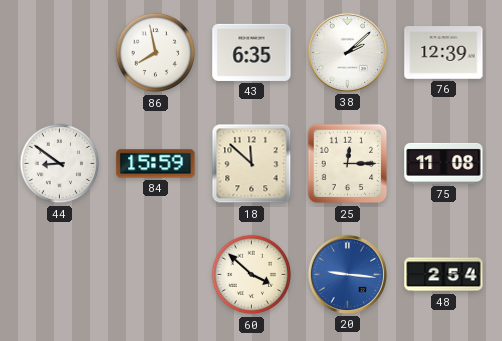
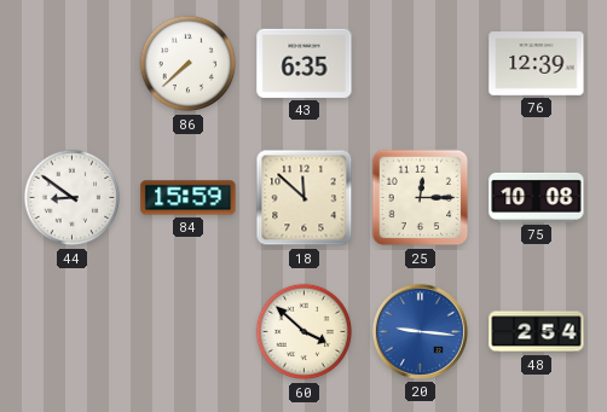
86: 7:58 -> 7:38
38: 2:08 -> none
75: 11:08 -> 10:08
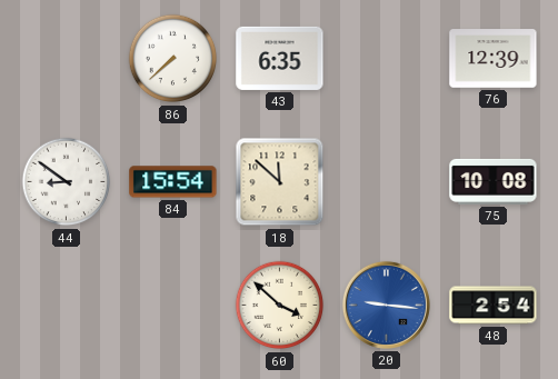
84: 15:59 -> 15:54
25: 12:15 -> none
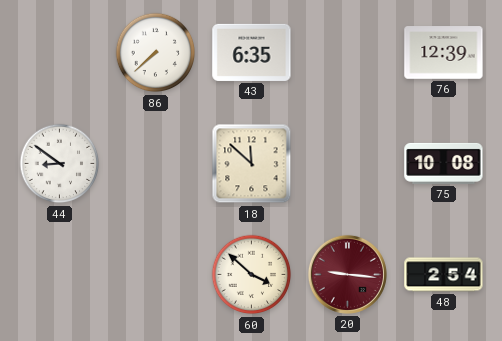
84: 15:54 -> none
20 dial: blue -> burgundy
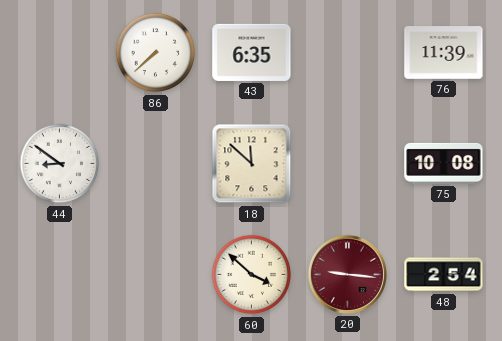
76: 12:39 -> 11:39
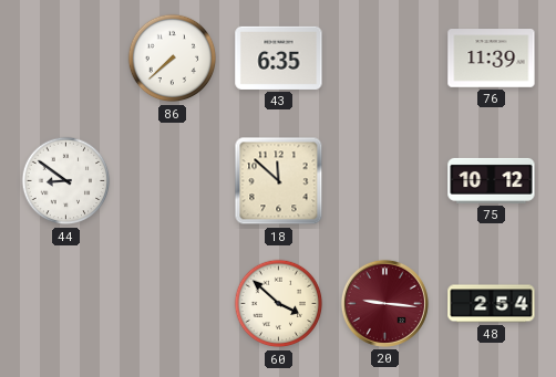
75: 10:08 -> 10:12
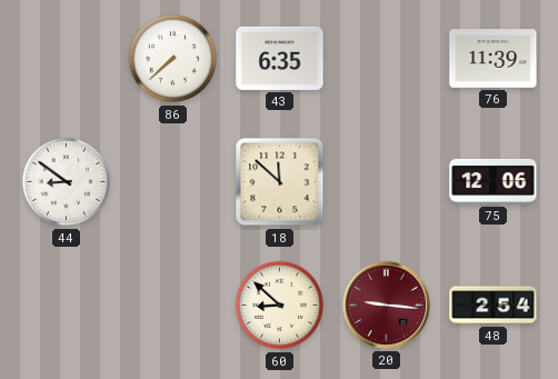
75: 10:12 -> 12:06
60: 3:52 -> 8:52
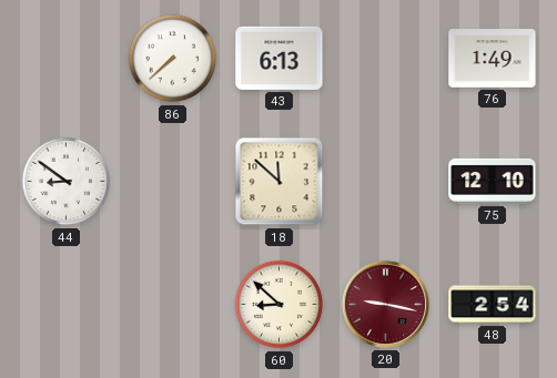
43: 6:35 -> 6:13
76: 11:39 -> 1:49
75: 12:06 -> 12:10
20: 9:16 -> 9:17
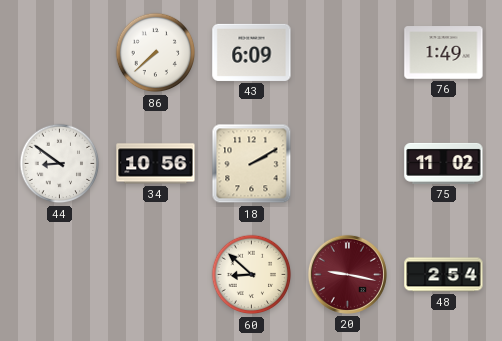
43: 6:13 -> 6:09
34: none -> 10:56
18: 11:52 -> 2:10
75: 12:10 -> 11:02
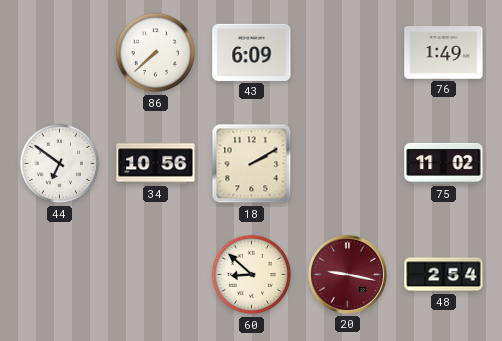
44: 8:51 -> 6:51
